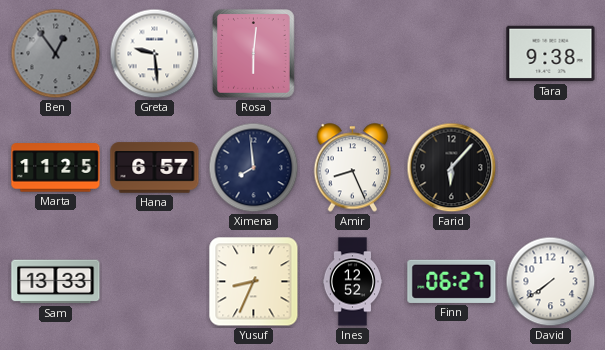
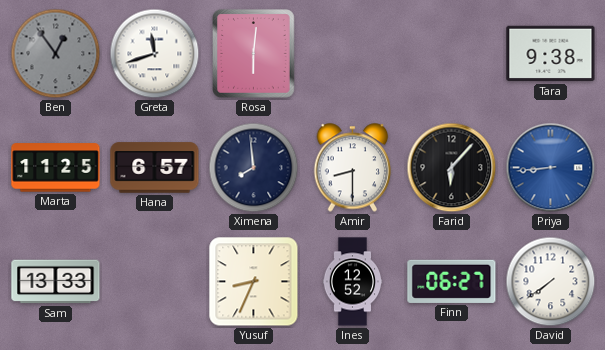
Greta: 9:29 -> 11:42
Amir: 8:26 -> 8:30
Priya: none -> 8:44
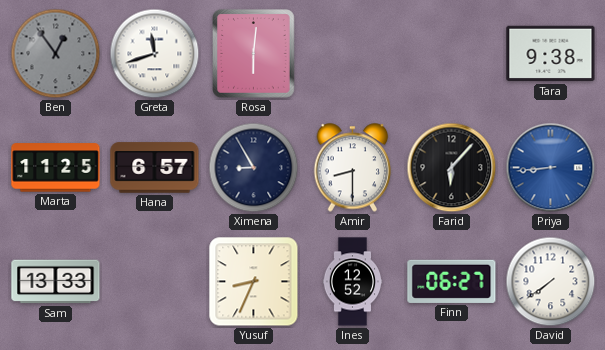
Ximena: 7:59 -> 8:55
